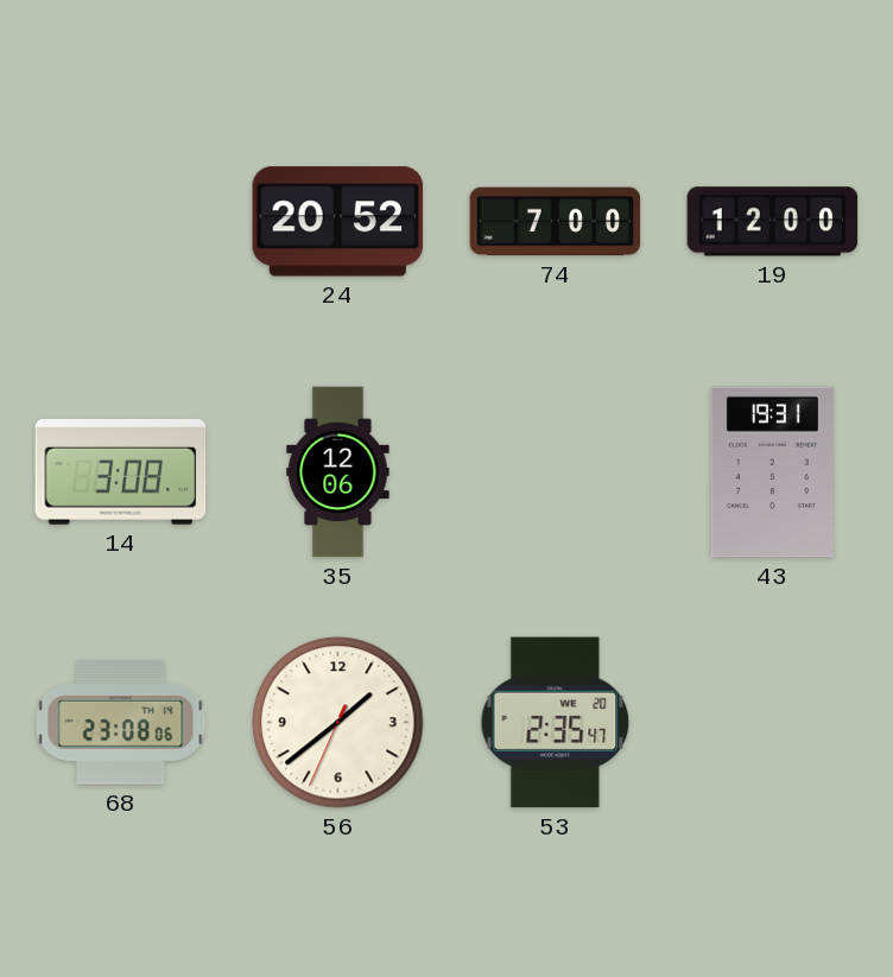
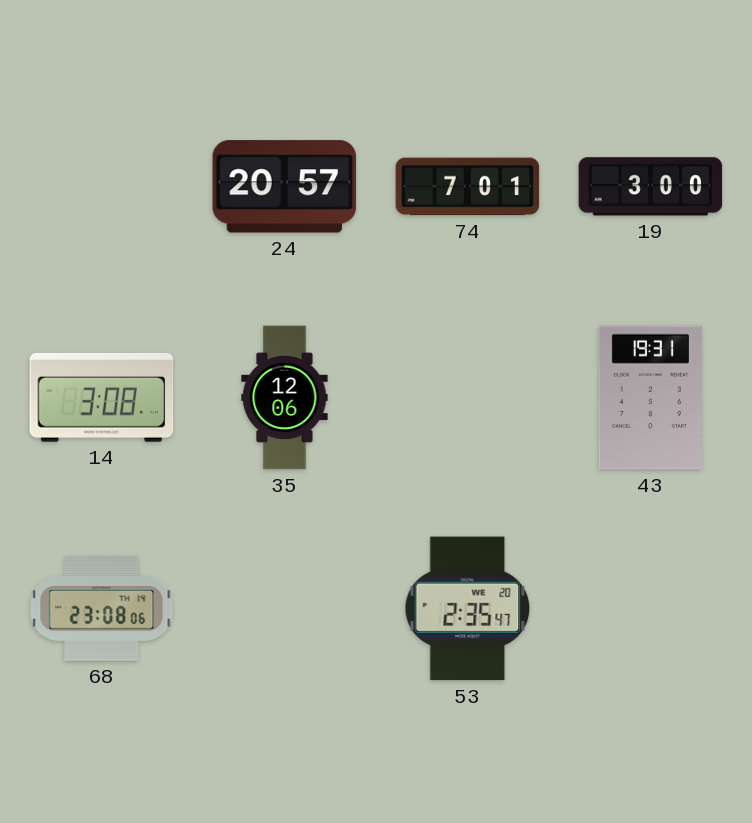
24: 20:52 -> 20:57
74: 7:00 -> 7:01
19: 12:00 -> 3:00
56: 1:38 -> none
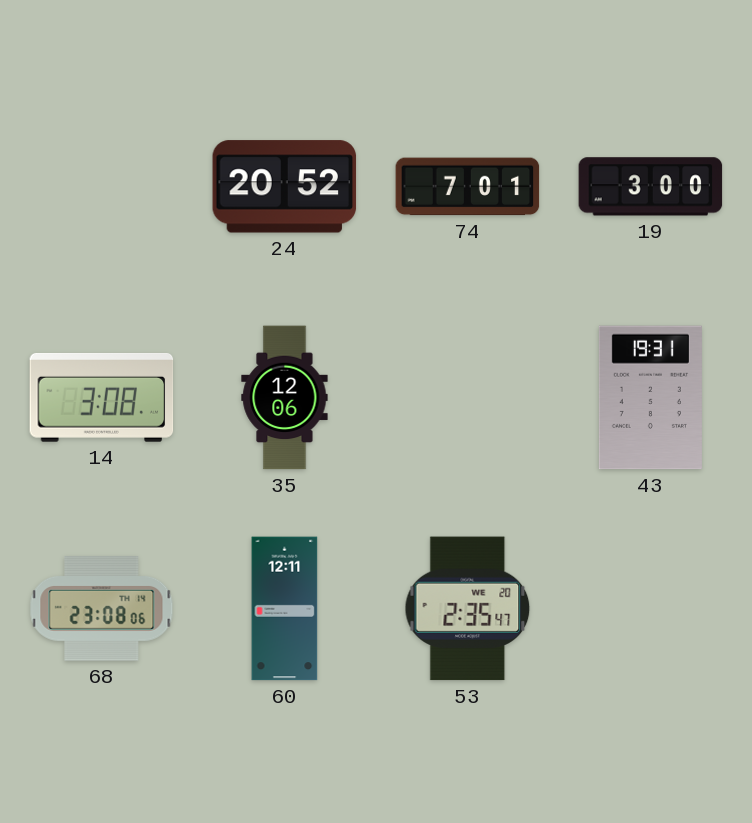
24: 20:57 -> 20:52
60: none -> 12:11
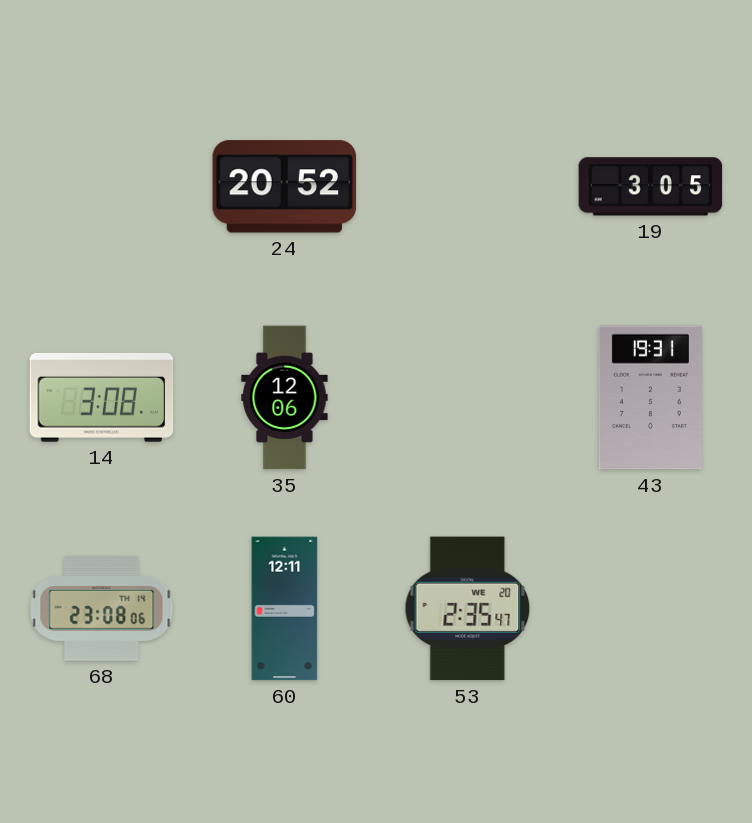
74: 7:01 -> none
19: 3:00 -> 3:05
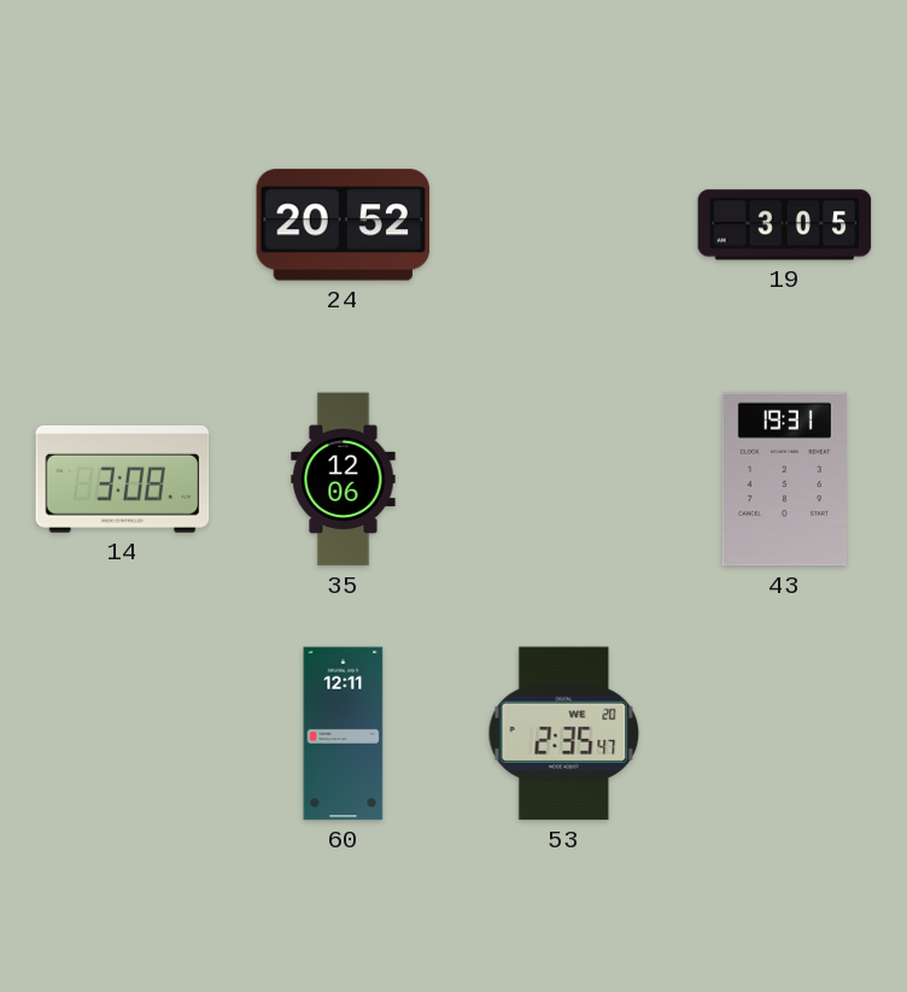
68: 23:08 -> none
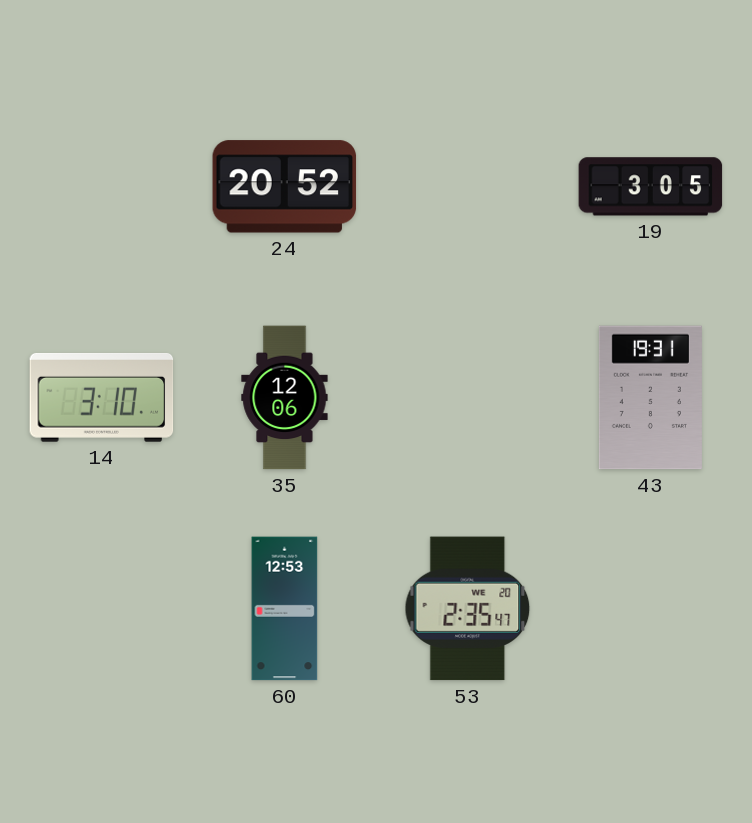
14: 3:08 -> 3:10
60: 12:11 -> 12:53
